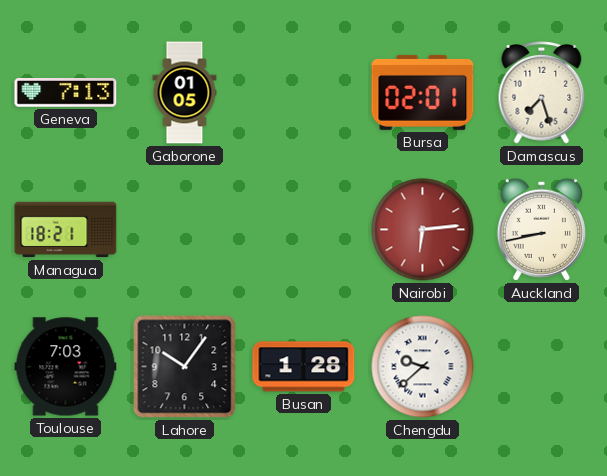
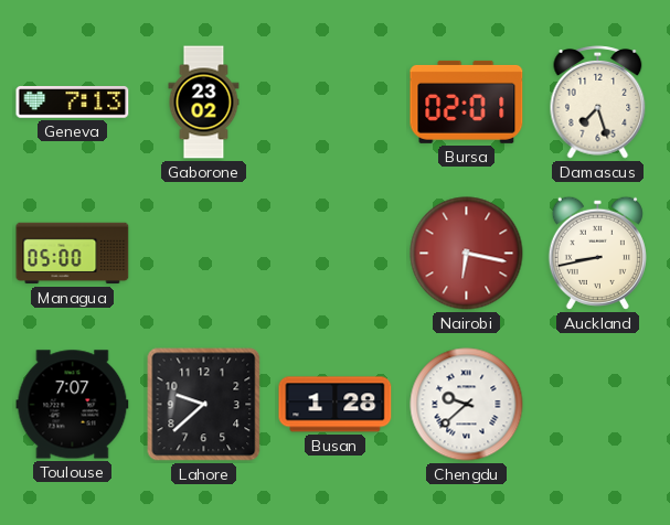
Gaborone: 01:05 -> 23:02
Managua: 18:21 -> 05:00
Nairobi: 6:14 -> 6:17
Toulouse: 7:03 -> 7:07
Lahore: 10:06 -> 9:38
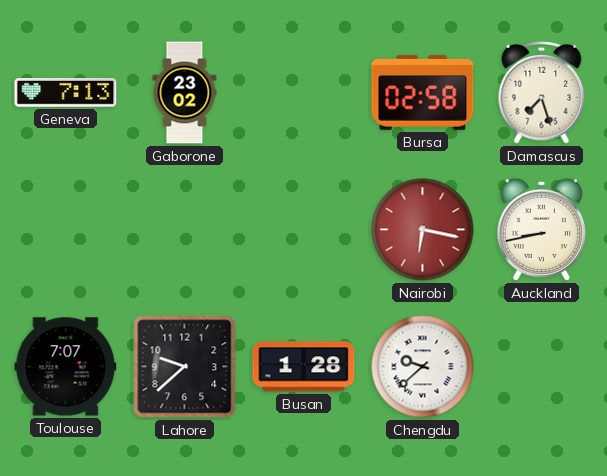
Bursa: 02:01 -> 02:58
Managua: 05:00 -> none
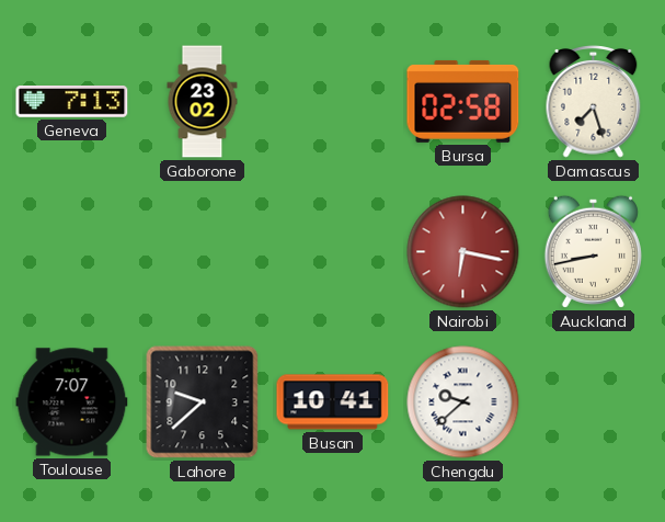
Busan: 1:28 -> 10:41
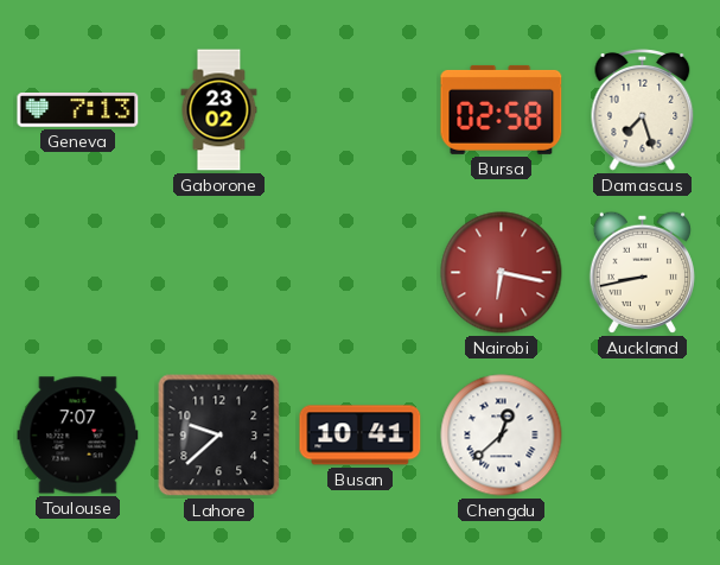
Chengdu: 9:38 -> 12:38
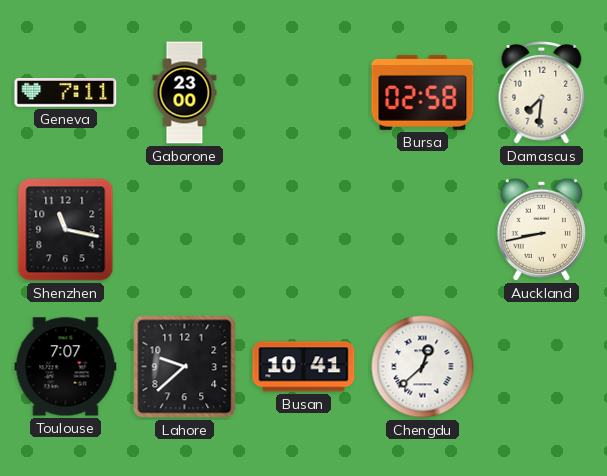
Geneva: 7:13 -> 7:11
Gaborone: 23:02 -> 23:00
Damascus: 7:27 -> 7:31
Shenzhen: none -> 11:17
Nairobi: 6:17 -> none
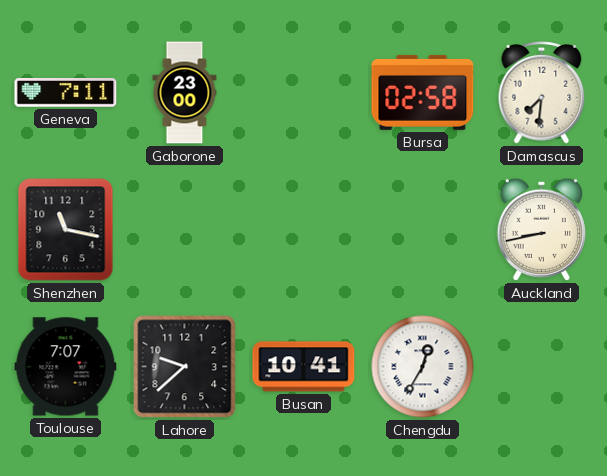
Chengdu: 12:38 -> 12:35
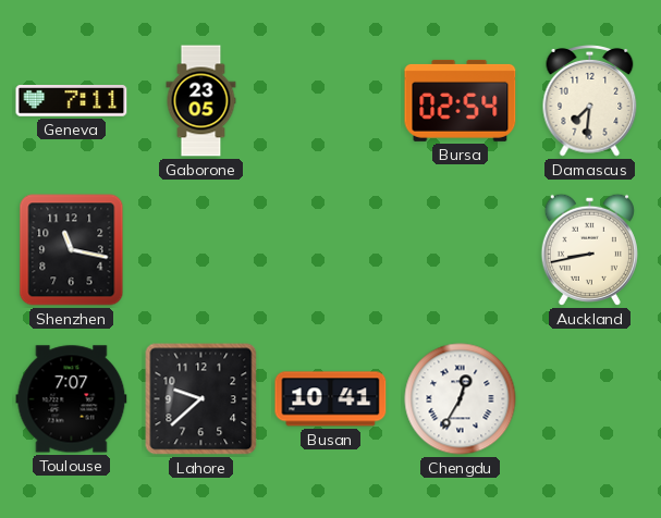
Gaborone: 23:00 -> 23:05
Bursa: 02:58 -> 02:54
